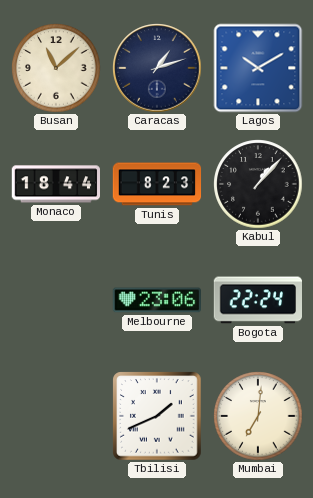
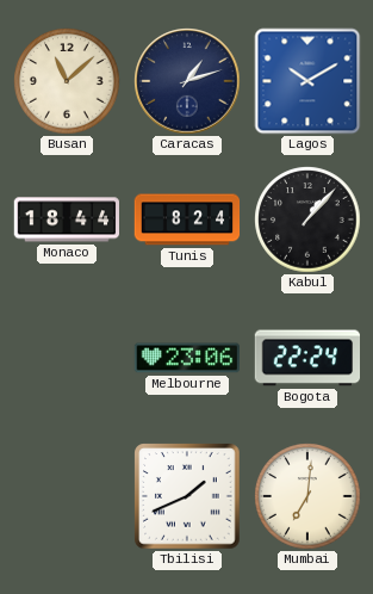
Tunis: 8:23 -> 8:24
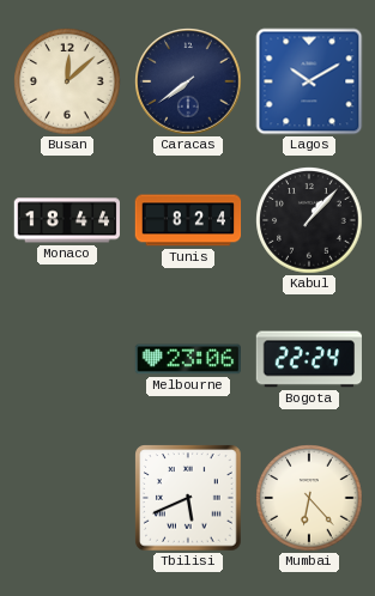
Busan: 11:08 -> 12:08
Caracas: 1:12 -> 7:39
Tbilisi: 1:41 -> 5:41
Mumbai: 7:01 -> 6:23
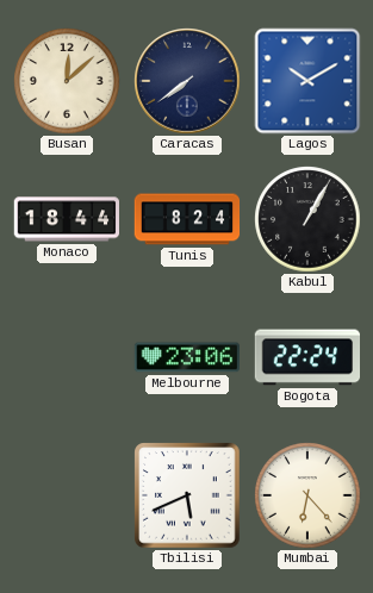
Kabul: 1:07 -> 1:05
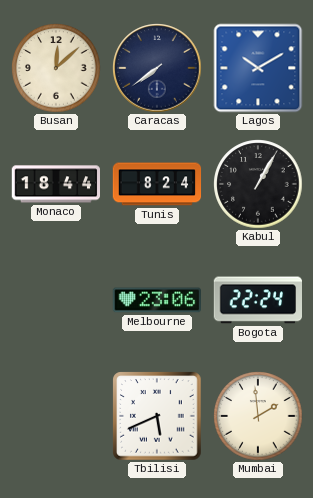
Mumbai: 6:23 -> 1:59
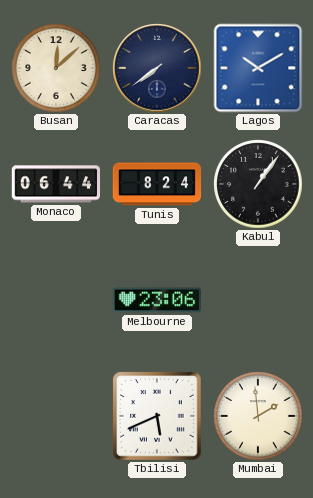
Monaco: 18:44 -> 06:44
Kabul: 1:05 -> 1:06
Bogota: 22:24 -> none
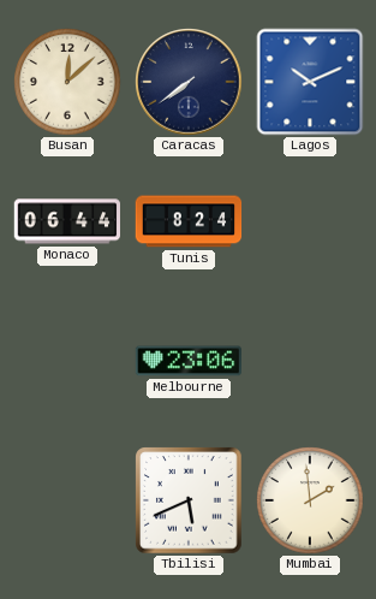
Lagos: 10:10 -> 10:11
Kabul: 1:06 -> none
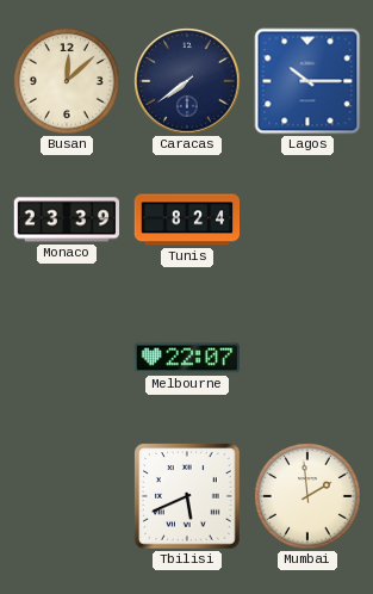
Lagos: 10:11 -> 10:15
Monaco: 06:44 -> 23:39
Melbourne: 23:06 -> 22:07
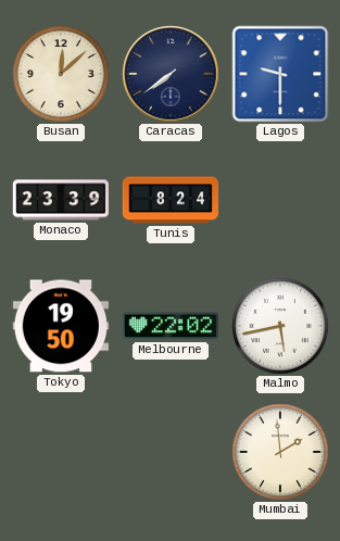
Lagos: 10:15 -> 9:30
Tokyo: none -> 19:50
Melbourne: 22:07 -> 22:02
Malmo: none -> 5:43
Tbilisi: 5:41 -> none
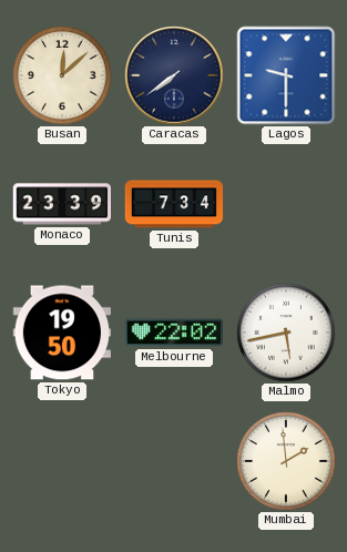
Tunis: 8:24 -> 7:34
